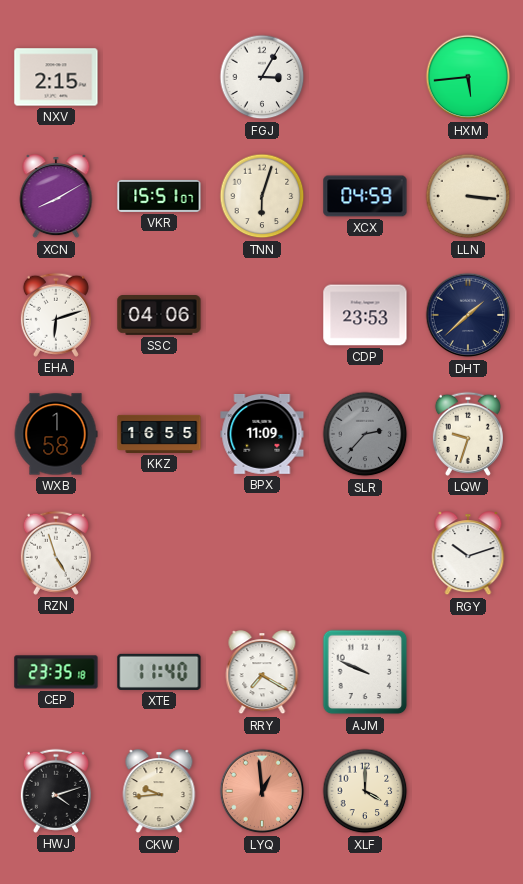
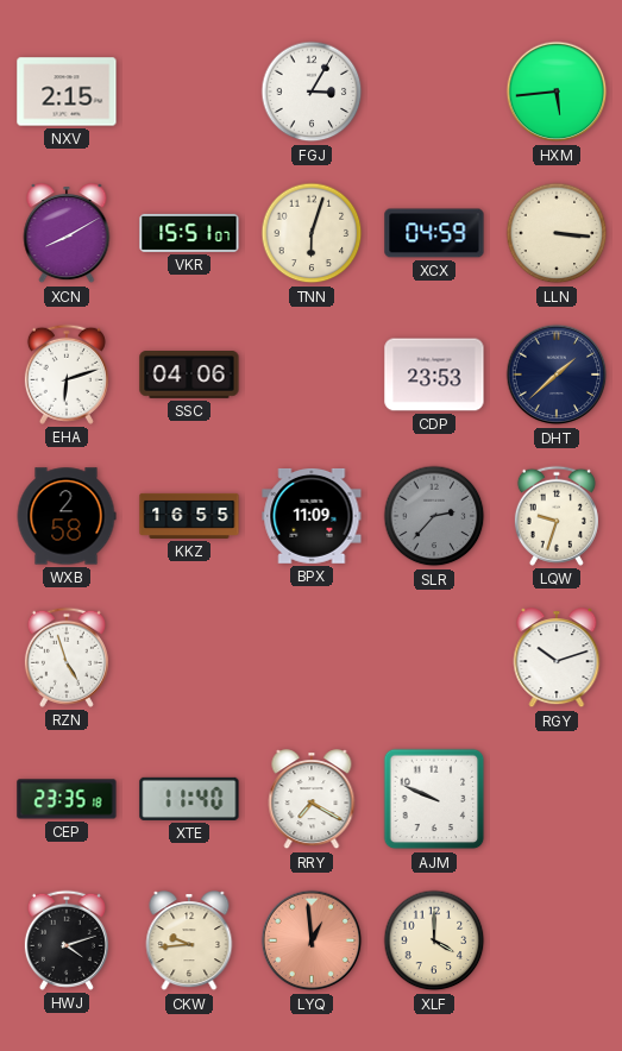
WXB: 1:58 -> 2:58
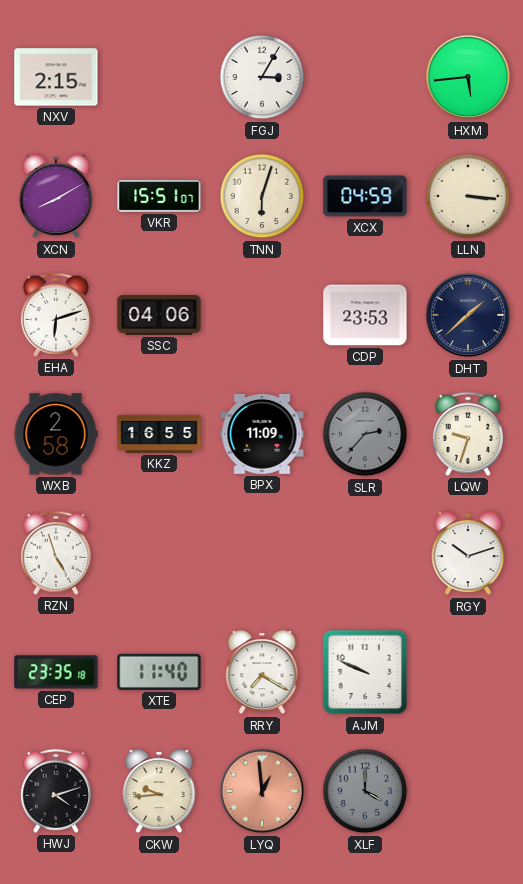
XLF dial: cream -> grey
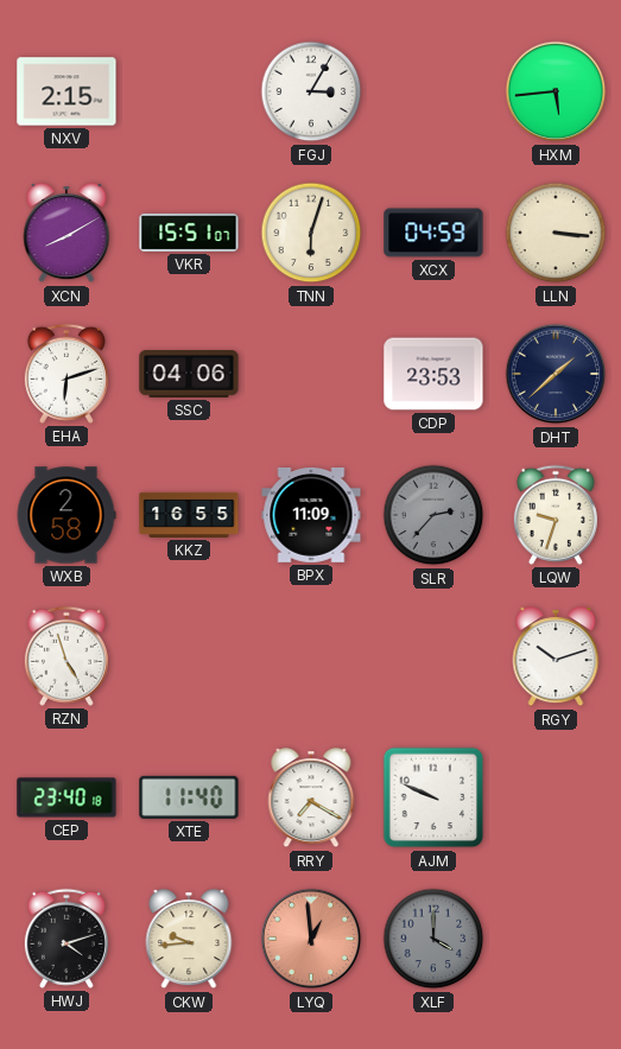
CEP: 23:35 -> 23:40
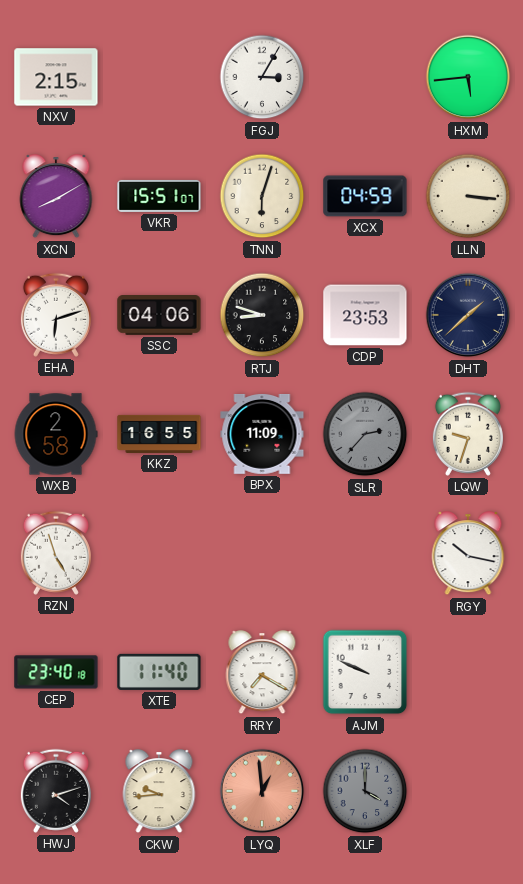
RTJ: none -> 8:48
RGY: 10:12 -> 10:17
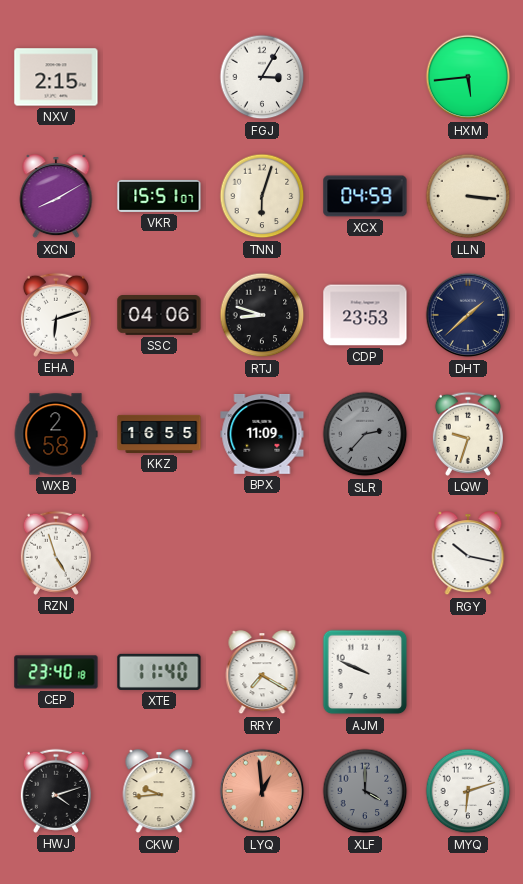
MYQ: none -> 6:12
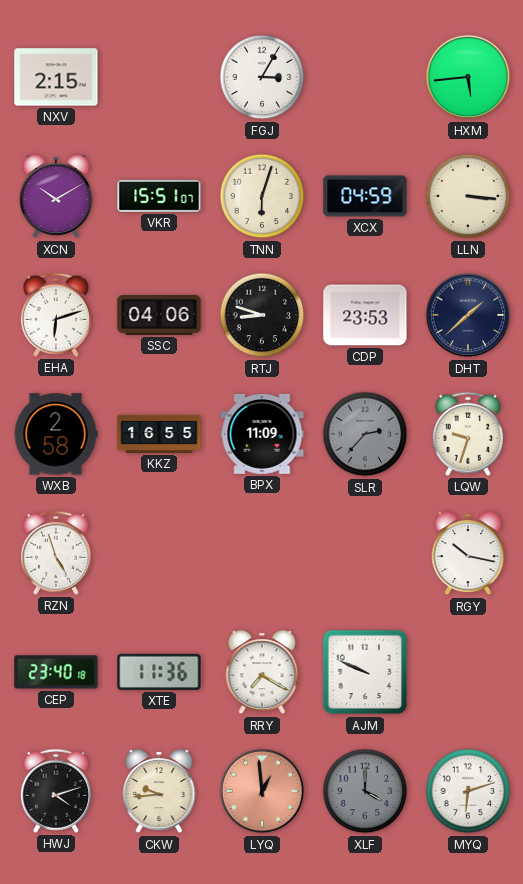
XCN: 8:10 -> 10:10
XTE: 11:40 -> 11:36
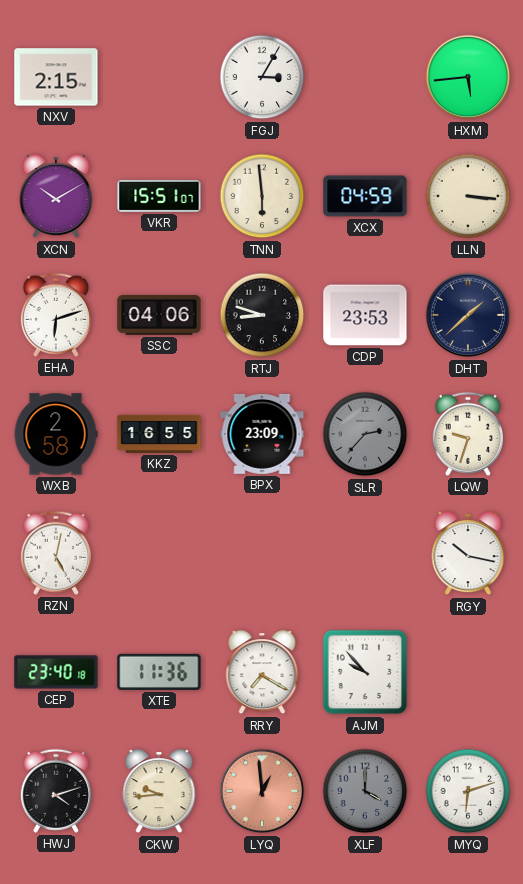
TNN: 6:03 -> 5:59
BPX: 11:09 -> 23:09
RZN: 4:57 -> 5:02
AJM: 9:49 -> 9:53
